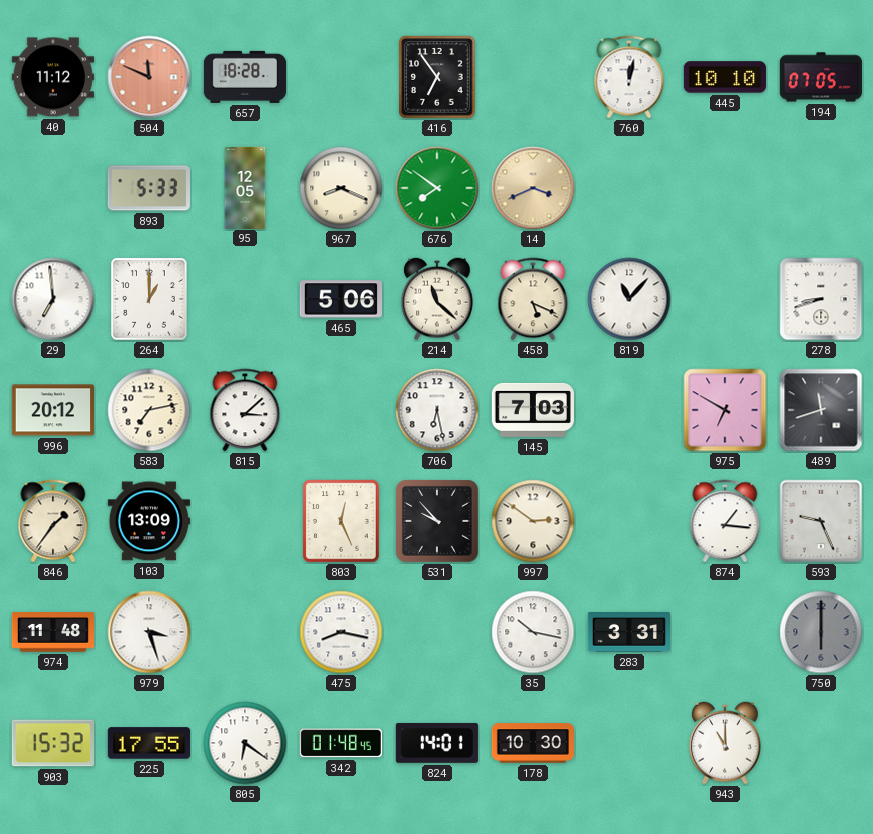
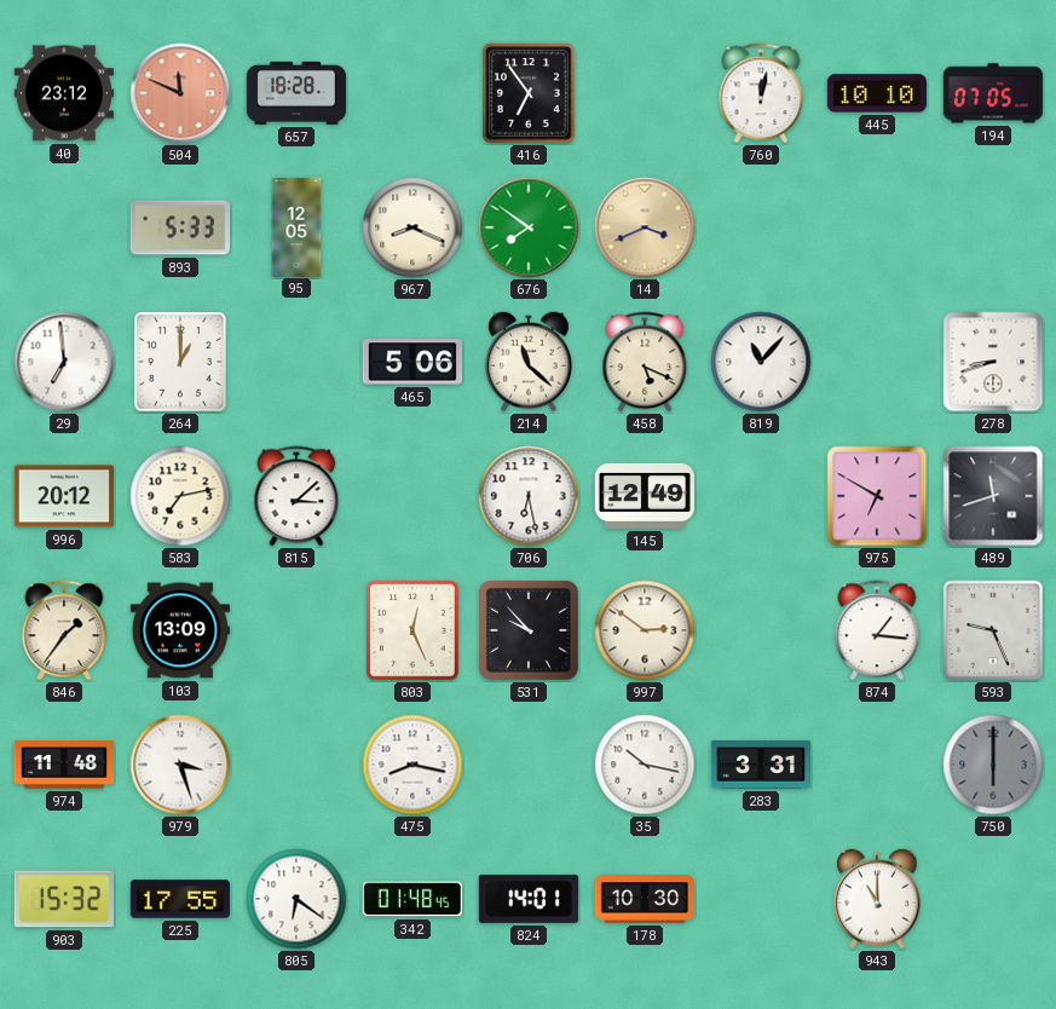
40: 11:12 -> 23:12
145: 7:03 -> 12:49
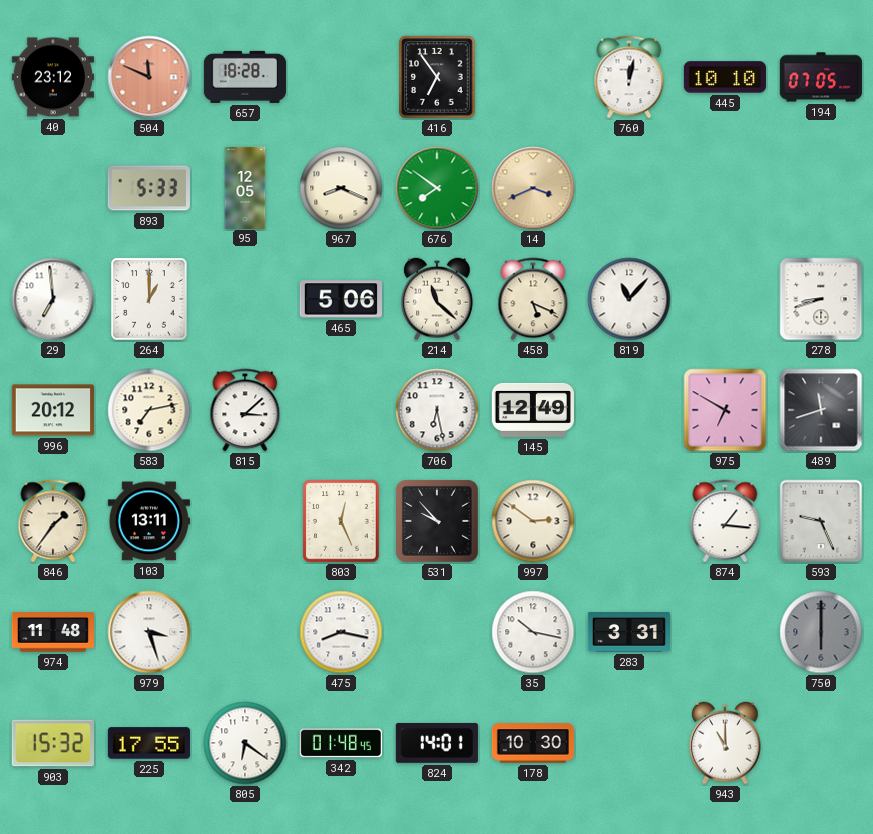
103: 13:09 -> 13:11
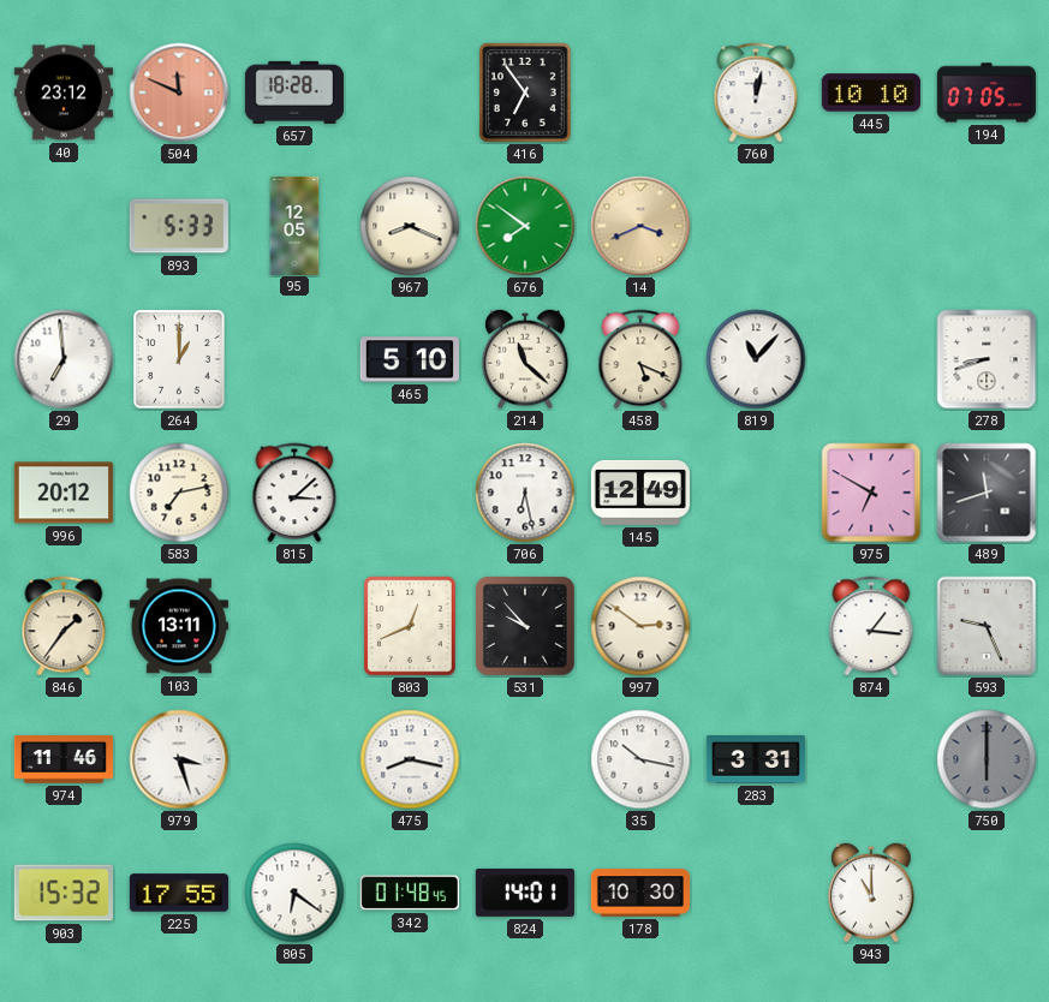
465: 5:06 -> 5:10
803: 12:26 -> 12:41
974: 11:48 -> 11:46
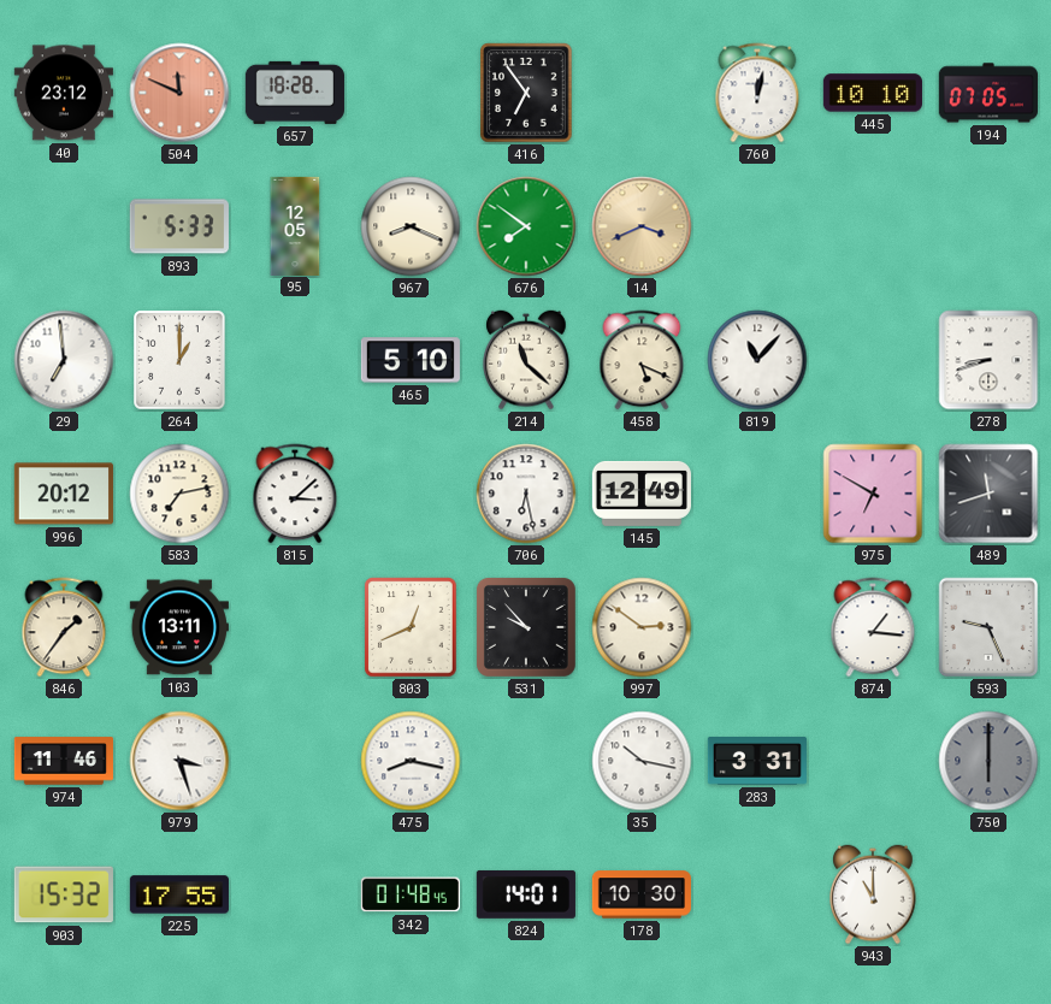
805: 6:21 -> none
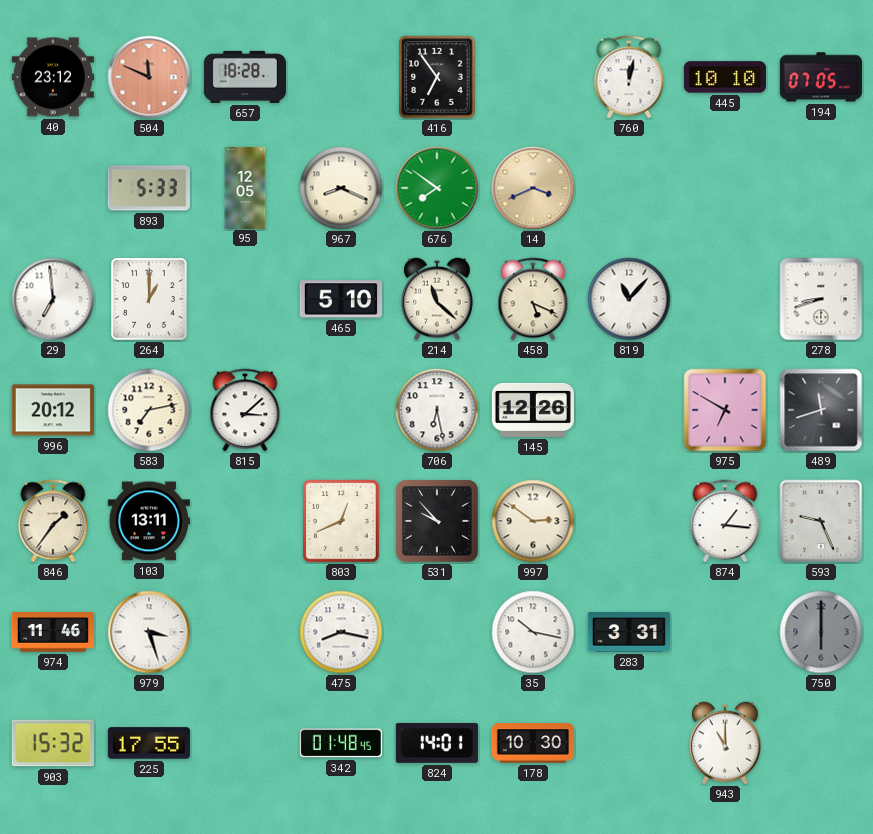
145: 12:49 -> 12:26
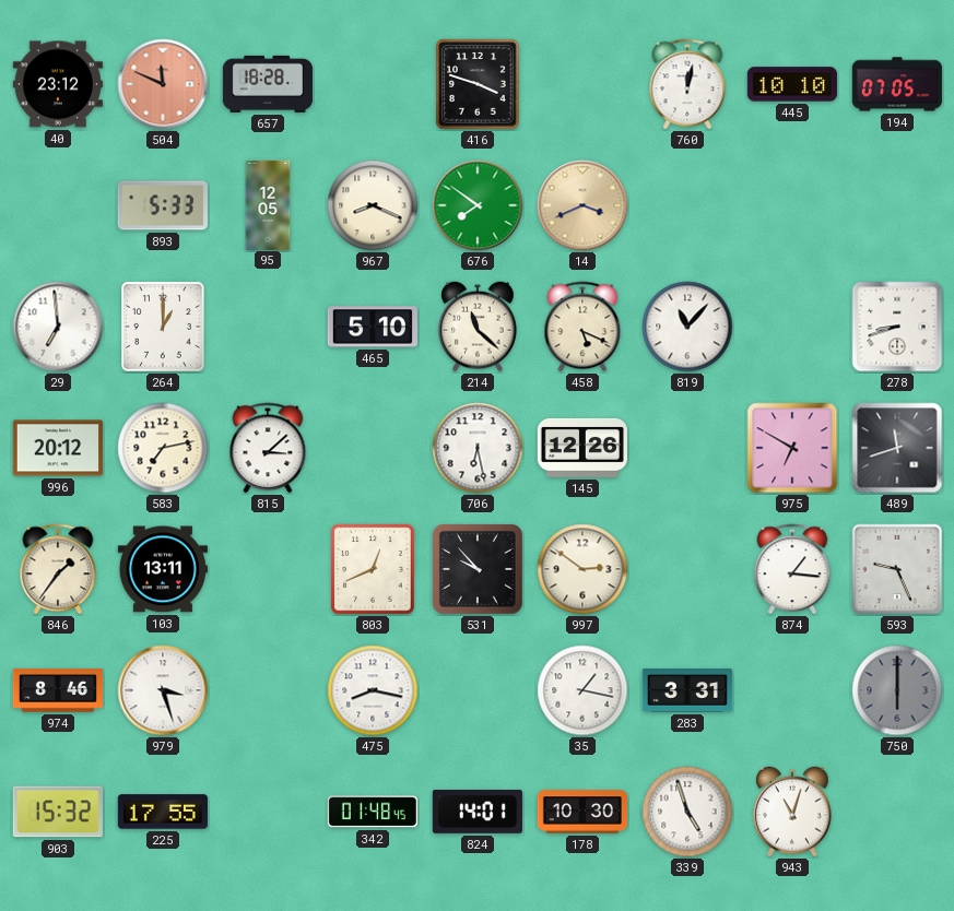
416: 6:54 -> 3:48
974: 11:46 -> 8:46
35: 10:17 -> 1:17
339: none -> 4:57
943: 11:00 -> 11:03
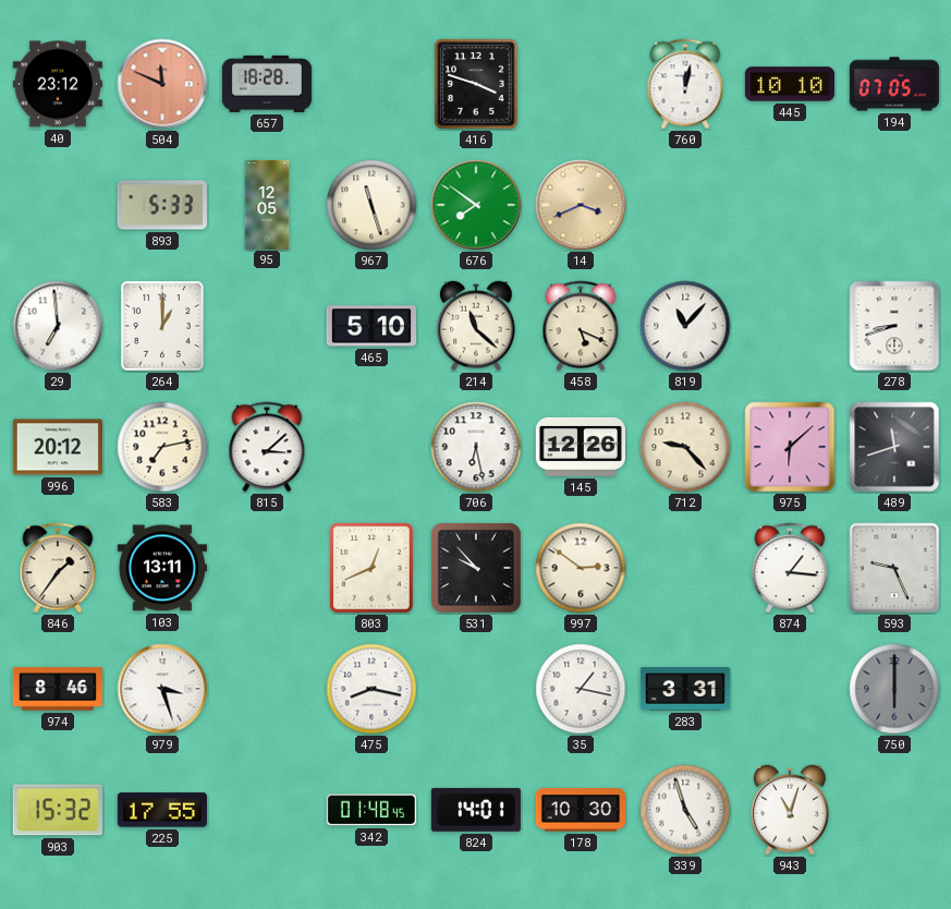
967: 8:19 -> 11:27
712: none -> 9:23
975: 6:50 -> 6:08
